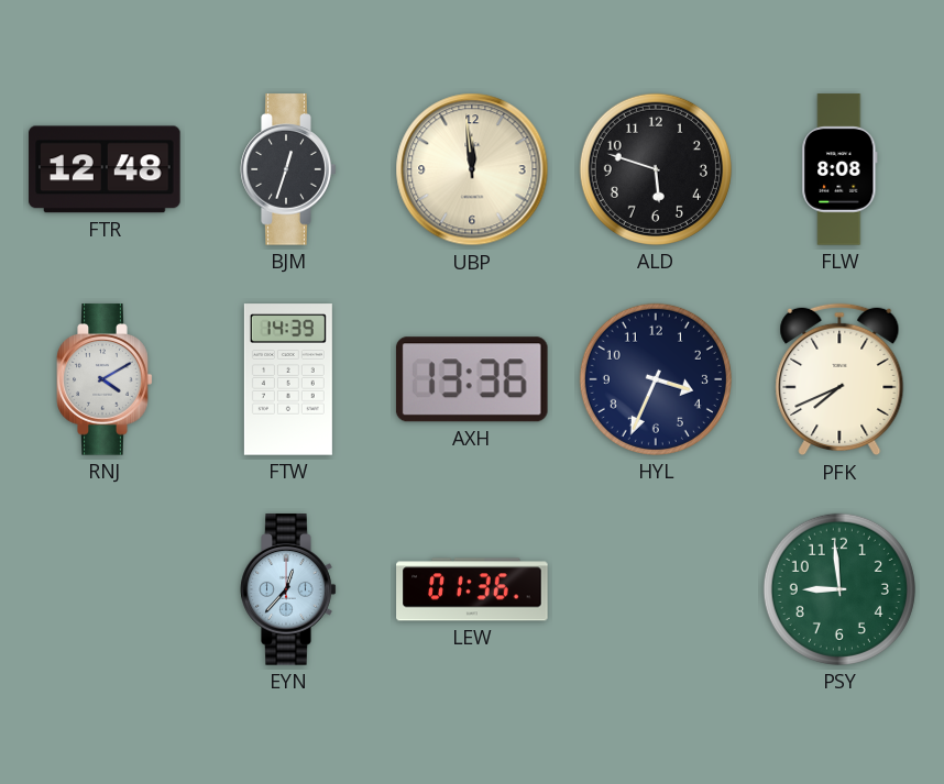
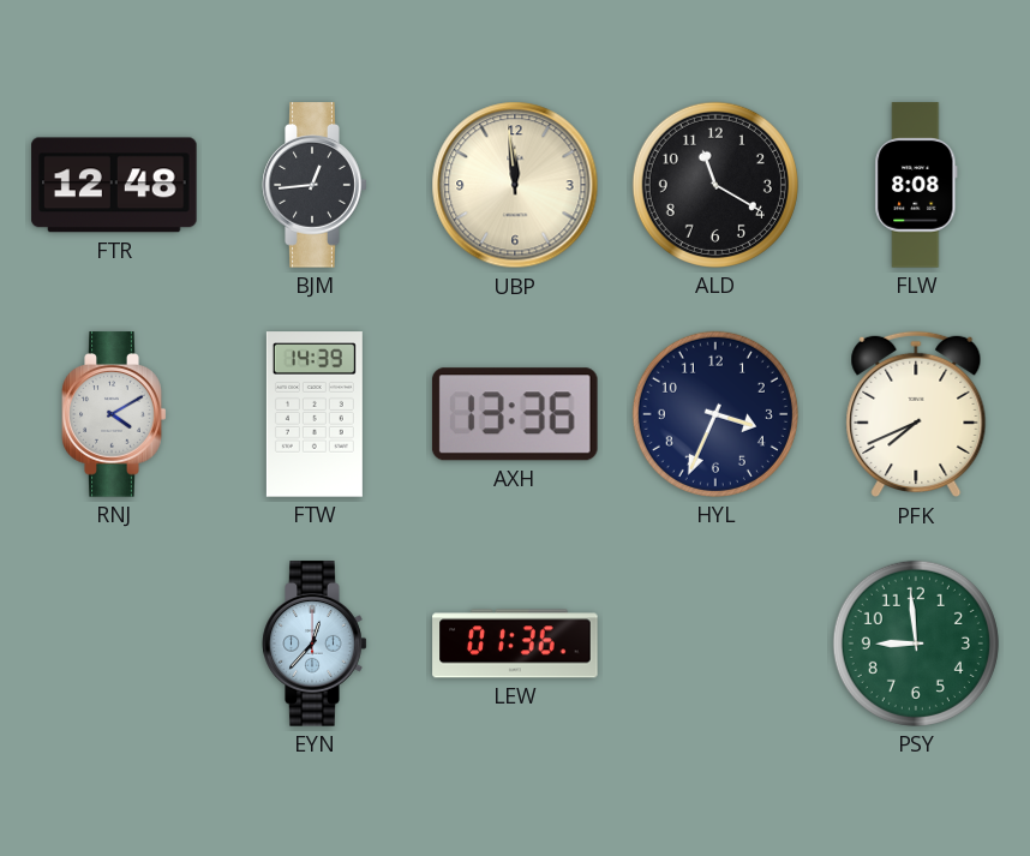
BJM: 12:33 -> 12:44
ALD: 5:48 -> 11:20
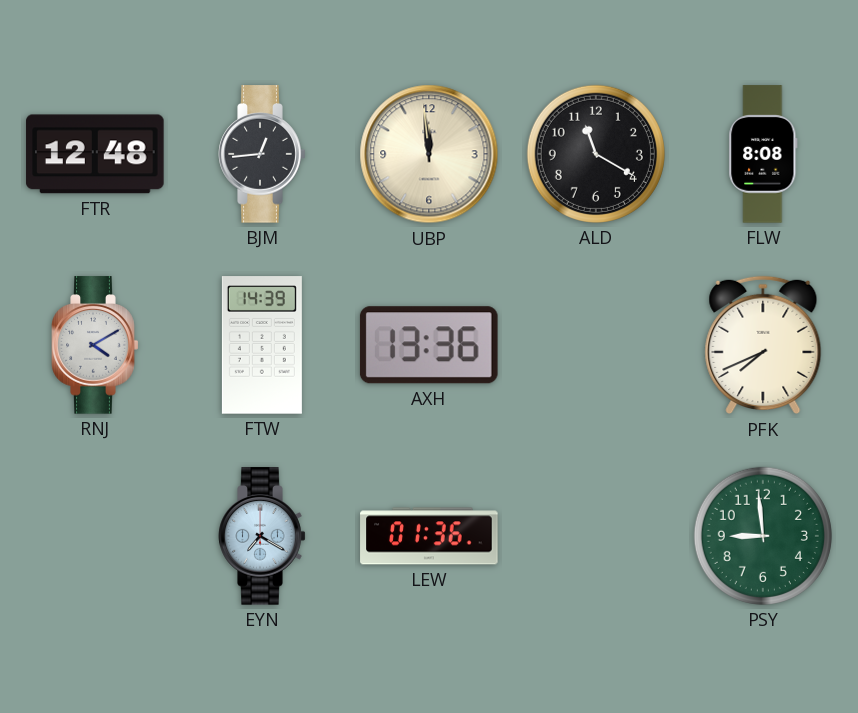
HYL: 3:34 -> none
EYN: 12:37 -> 7:20
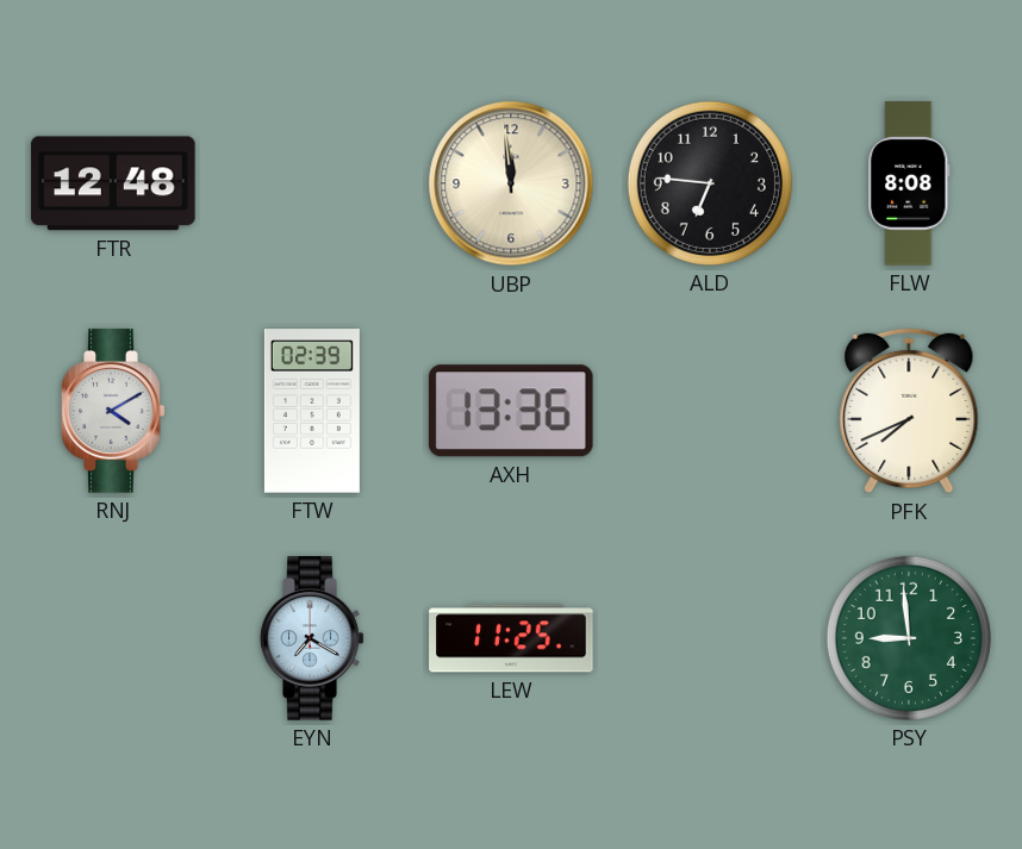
BJM: 12:44 -> none
ALD: 11:20 -> 6:46
FTW: 14:39 -> 02:39
LEW: 01:36 -> 11:25
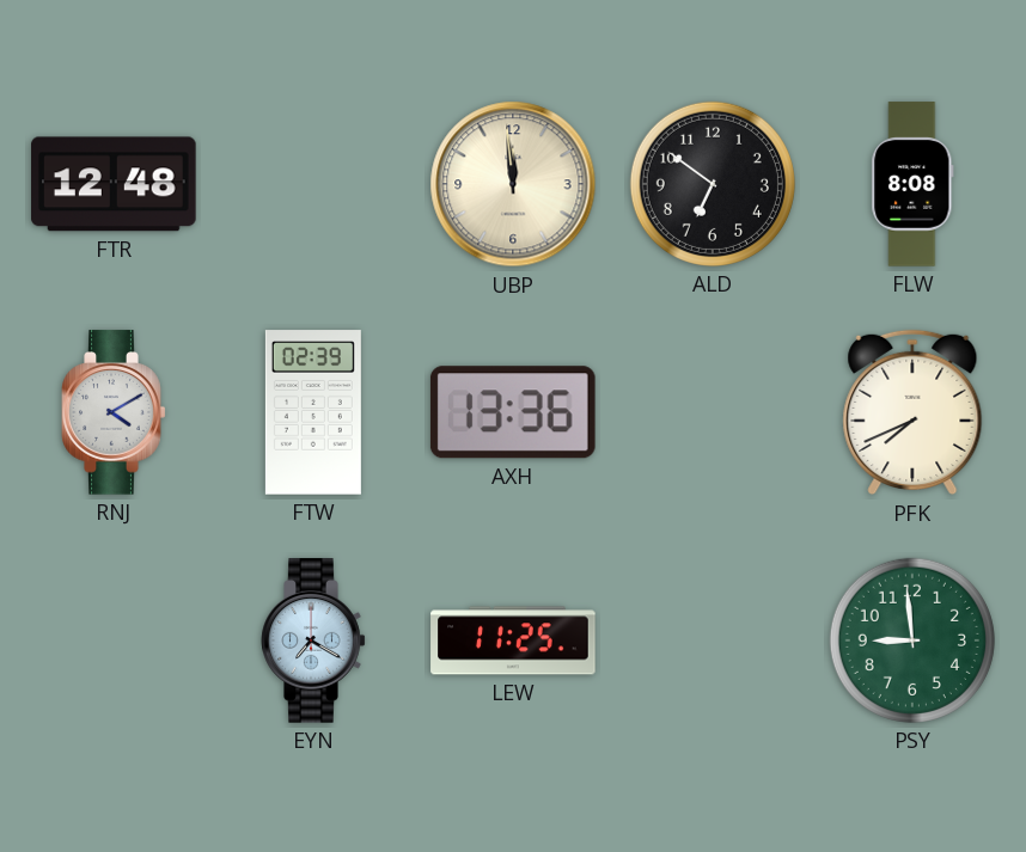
ALD: 6:46 -> 6:51
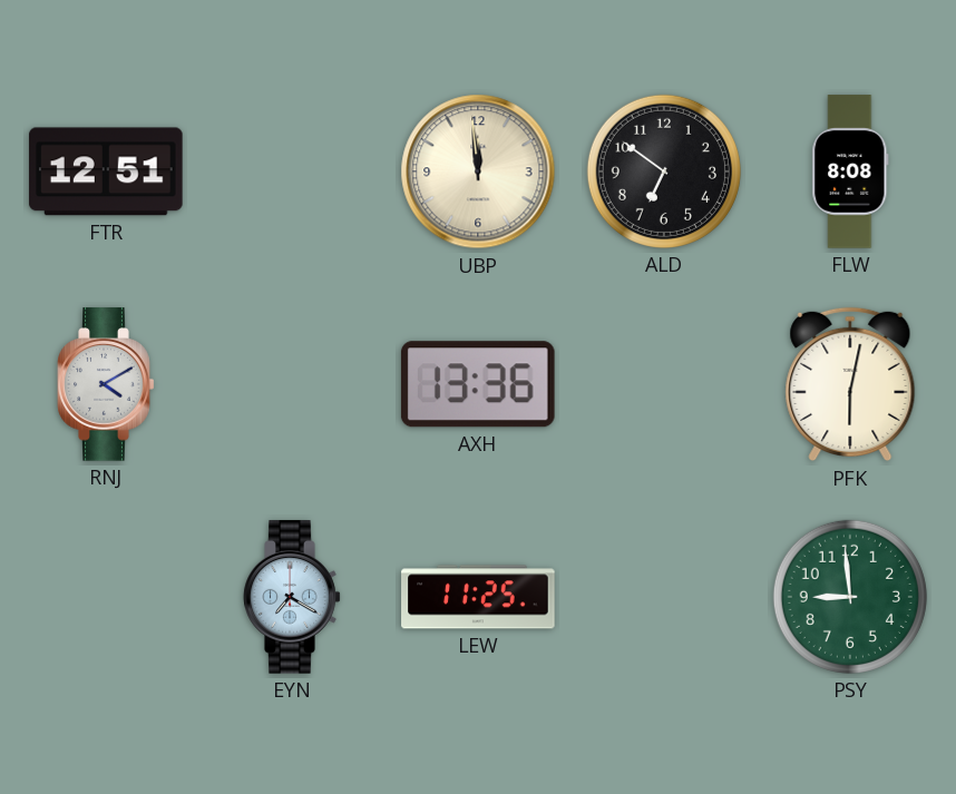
FTR: 12:48 -> 12:51
FTW: 02:39 -> none
PFK: 7:41 -> 6:02
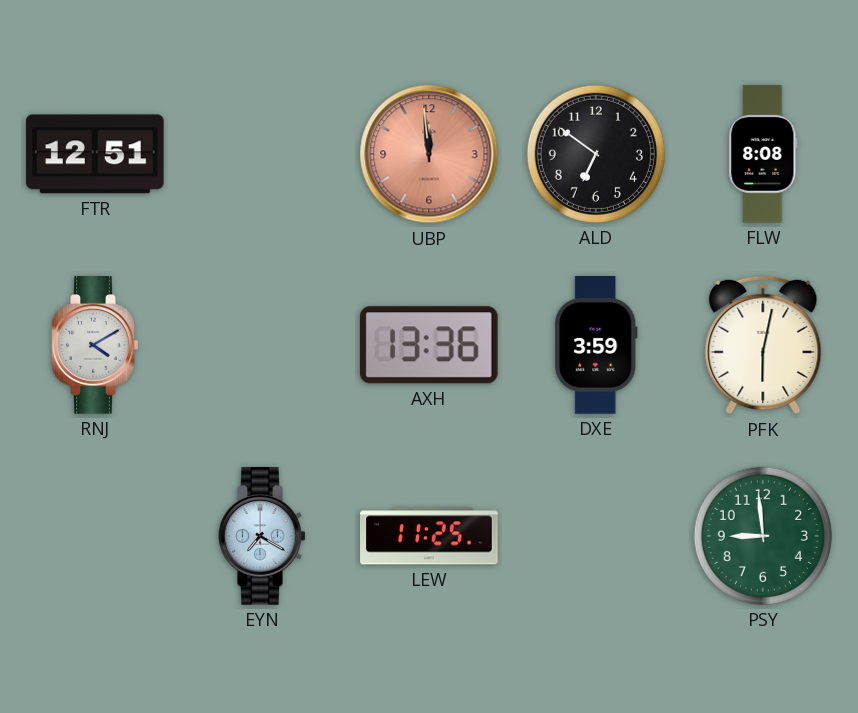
UBP dial: cream -> salmon
DXE: none -> 3:59
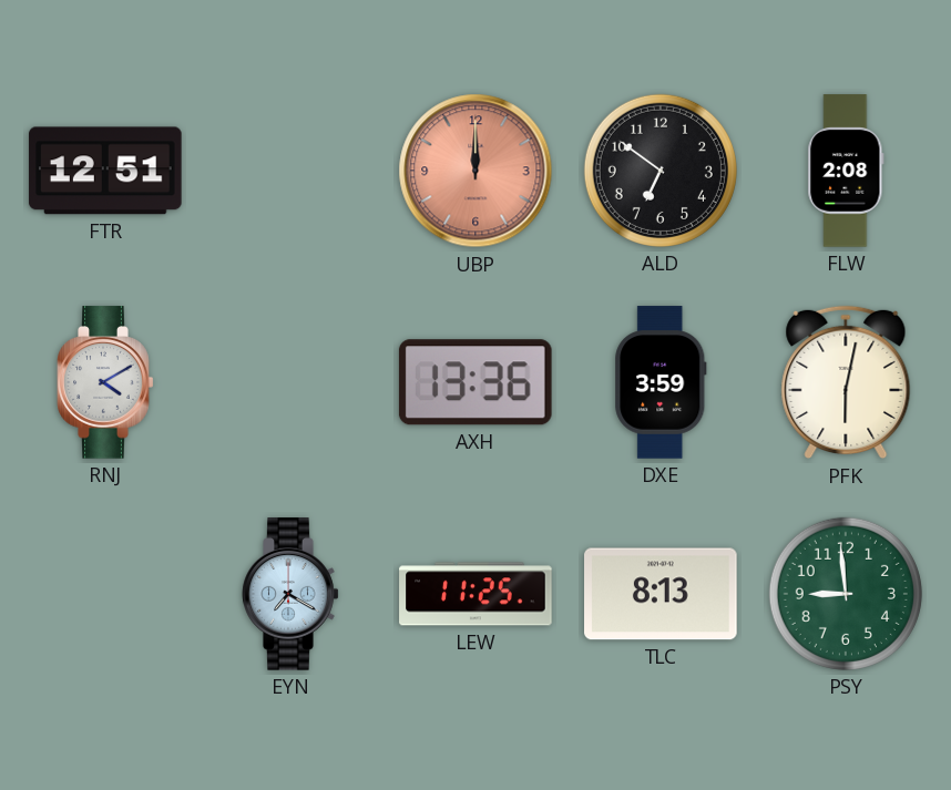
UBP: 11:59 -> 12:00
FLW: 8:08 -> 2:08
TLC: none -> 8:13
